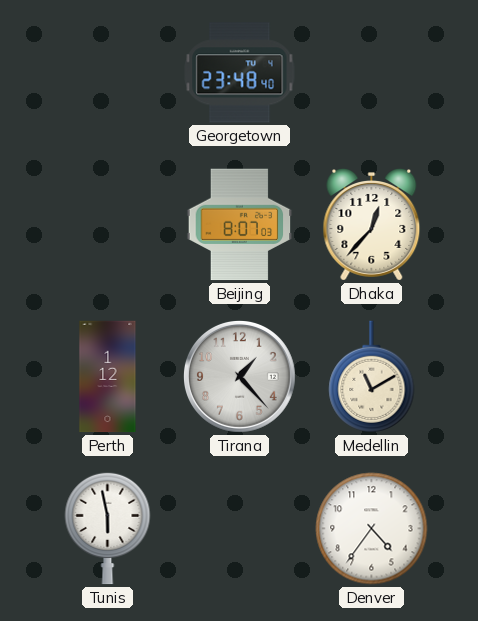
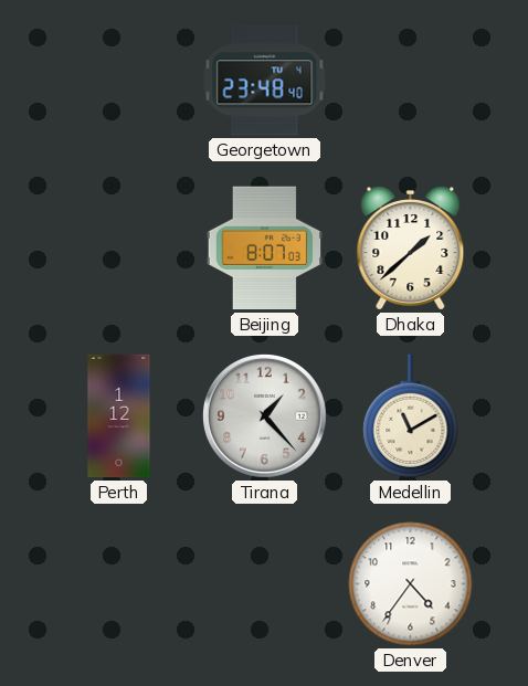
Dhaka: 12:37 -> 1:38
Tunis: 5:58 -> none
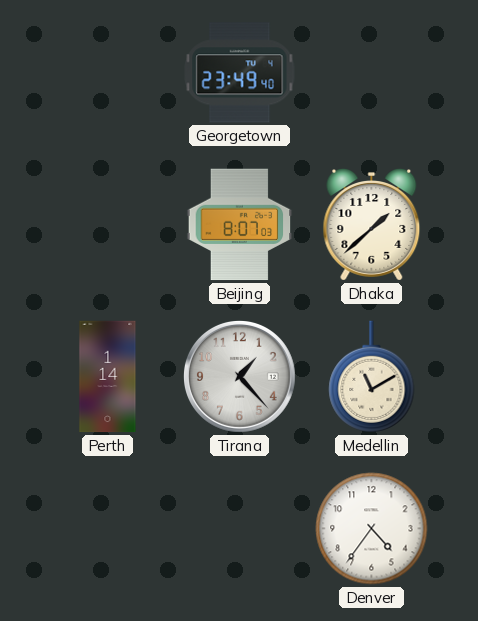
Georgetown: 23:48 -> 23:49
Perth: 1:12 -> 1:14
